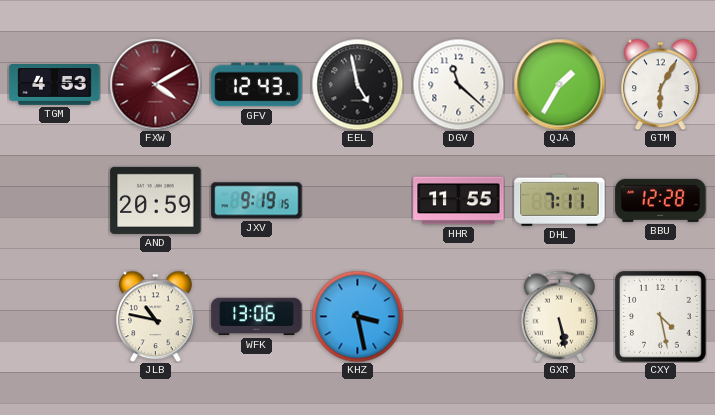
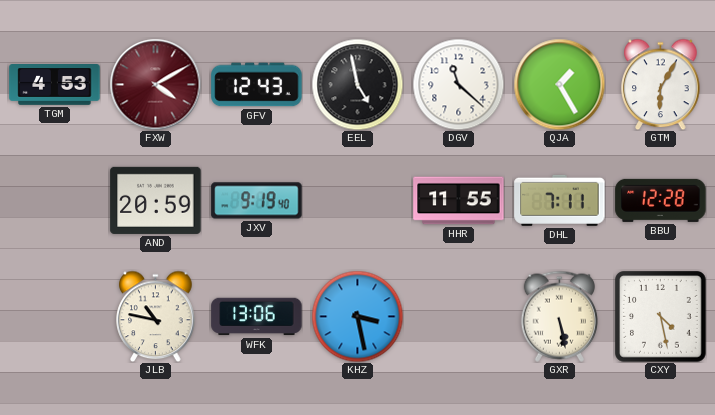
QJA: 1:35 -> 1:25
JXV: 9:19:15 -> 9:19:40
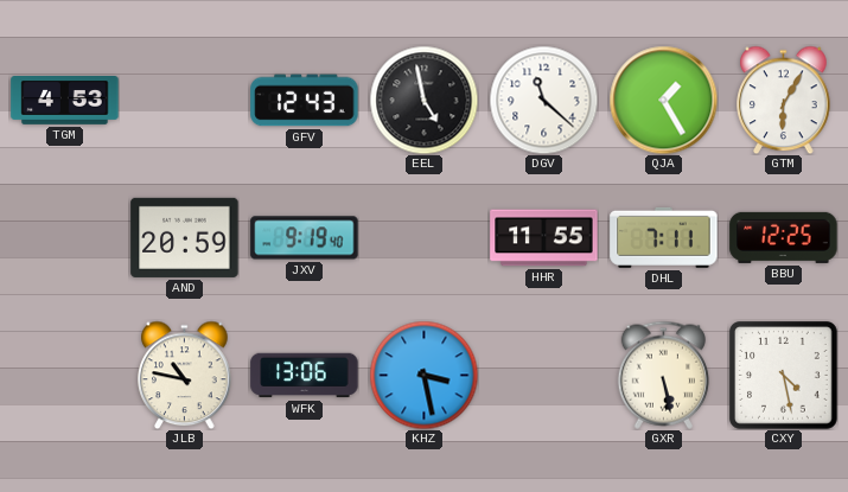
FXW: 4:10 -> none
BBU: 12:28 -> 12:25
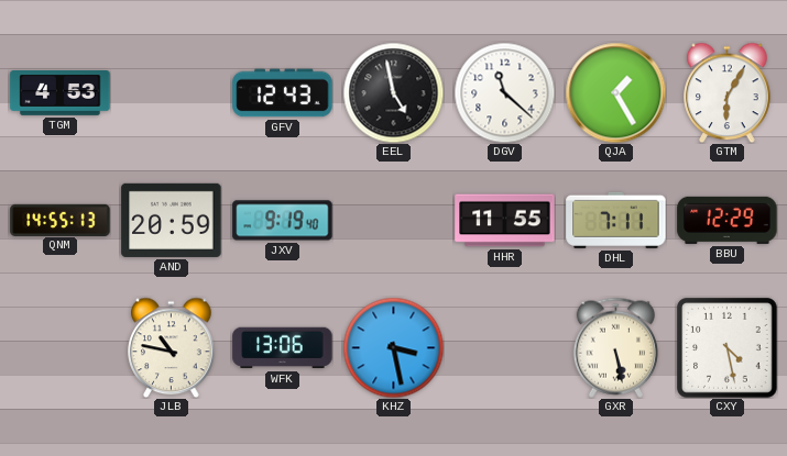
QNM: none -> 14:55
BBU: 12:25 -> 12:29
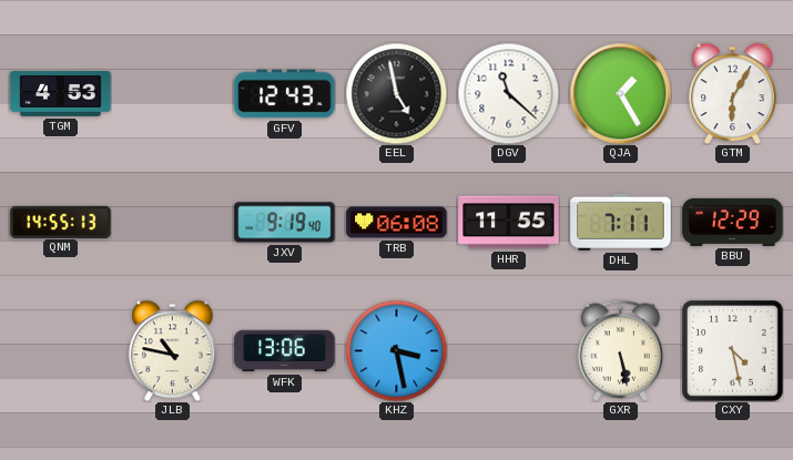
AND: 20:59 -> none
TRB: none -> 06:08
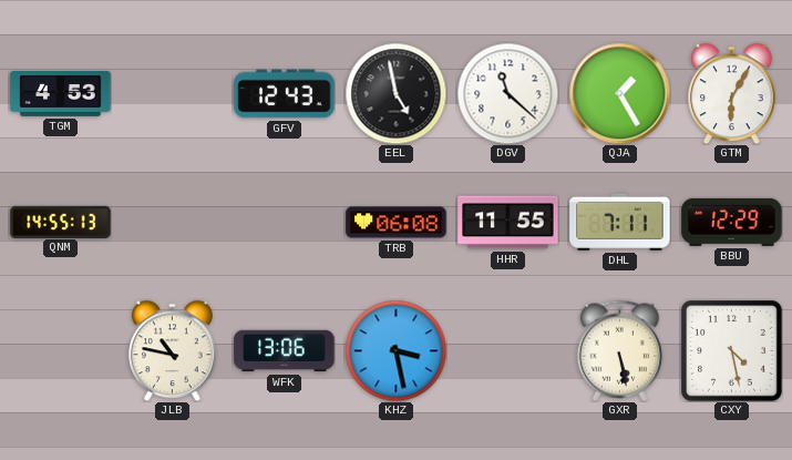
JXV: 9:19 -> none
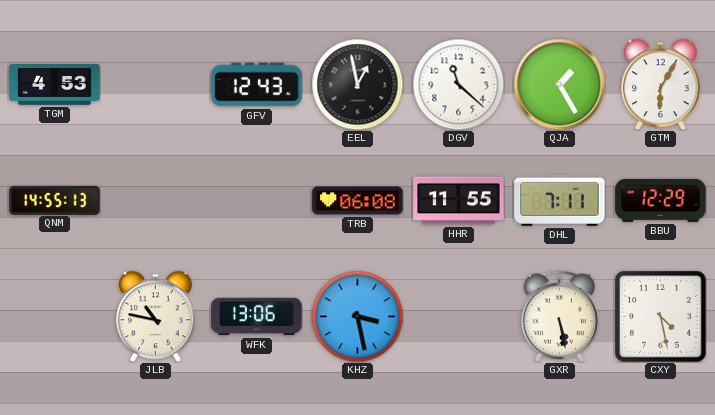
EEL: 4:58 -> 12:58
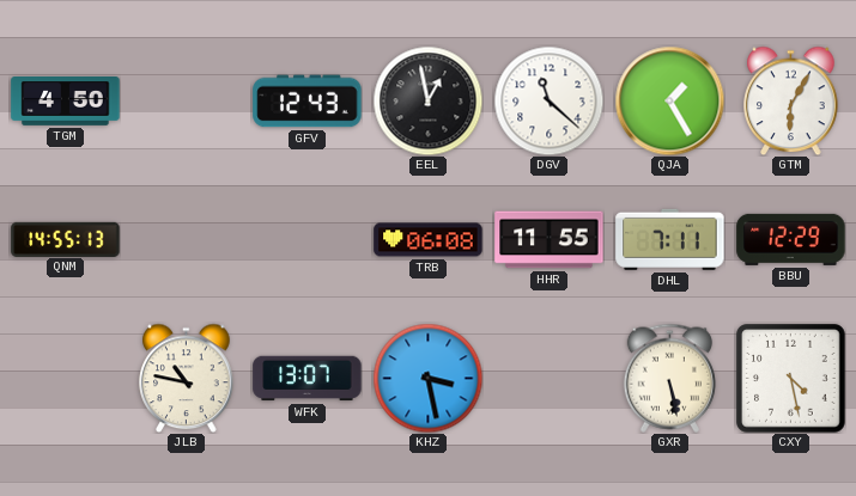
TGM: 4:53 -> 4:50
WFK: 13:06 -> 13:07
